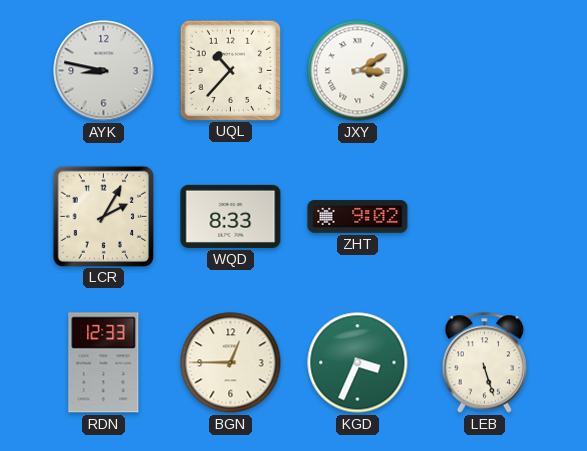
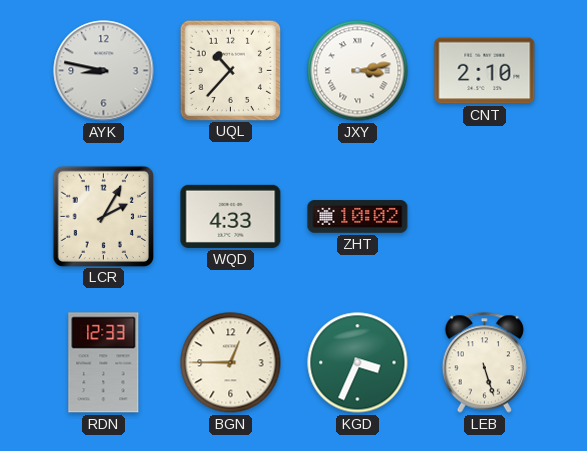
JXY: 3:10 -> 3:13
CNT: none -> 2:10
WQD: 8:33 -> 4:33
ZHT: 9:02 -> 10:02
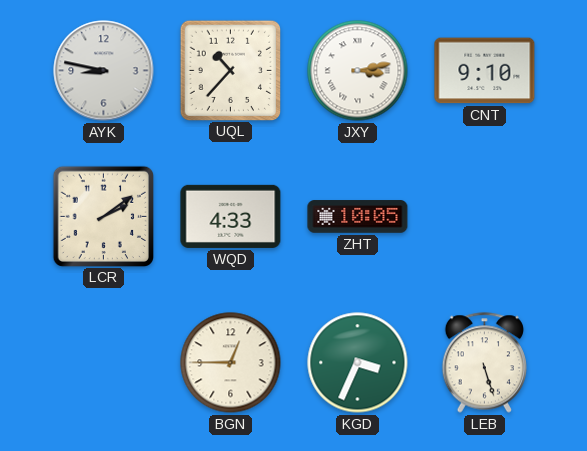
CNT: 2:10 -> 9:10
LCR: 2:05 -> 2:09
ZHT: 10:02 -> 10:05
RDN: 12:33 -> none
